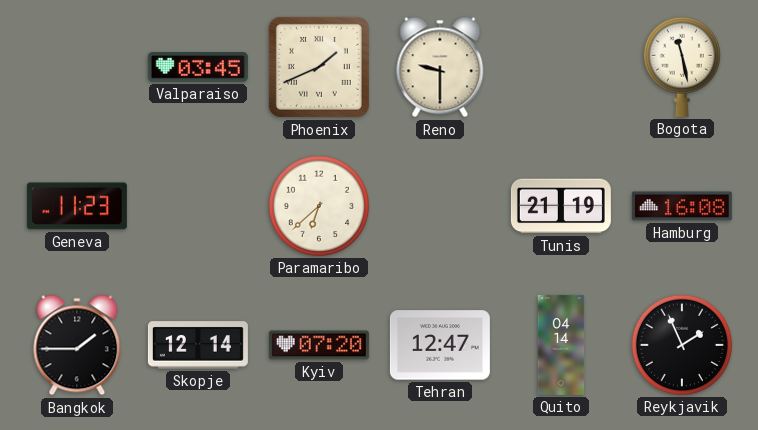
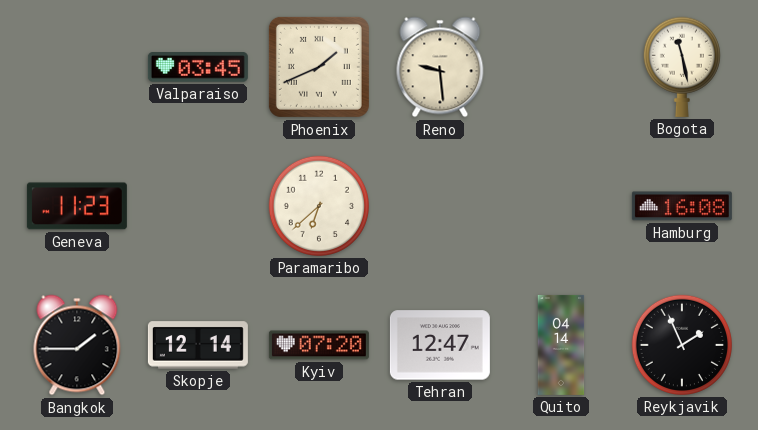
Reno: 9:30 -> 9:29
Tunis: 21:19 -> none
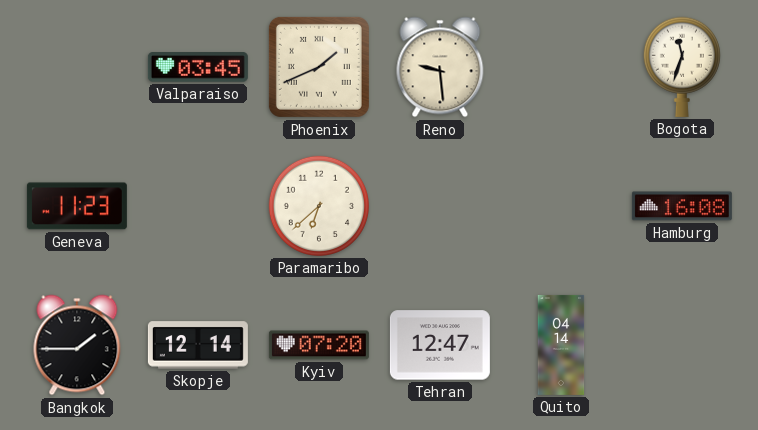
Bogota: 11:28 -> 11:33
Reykjavik: 1:56 -> none
